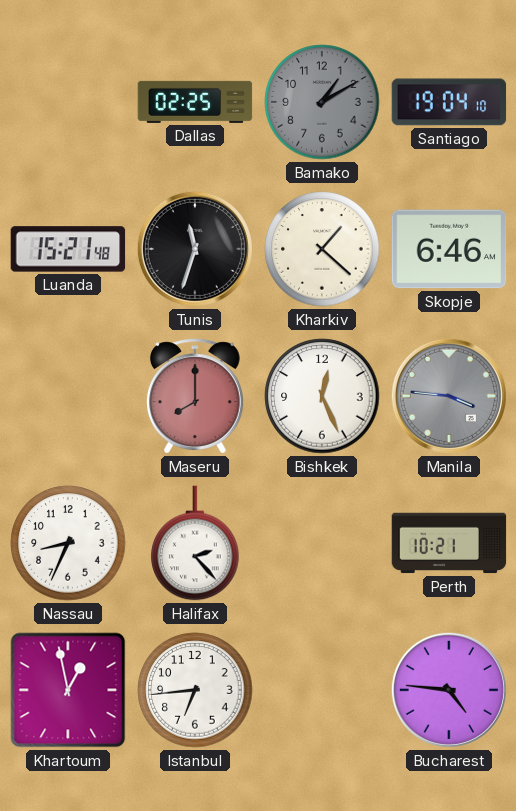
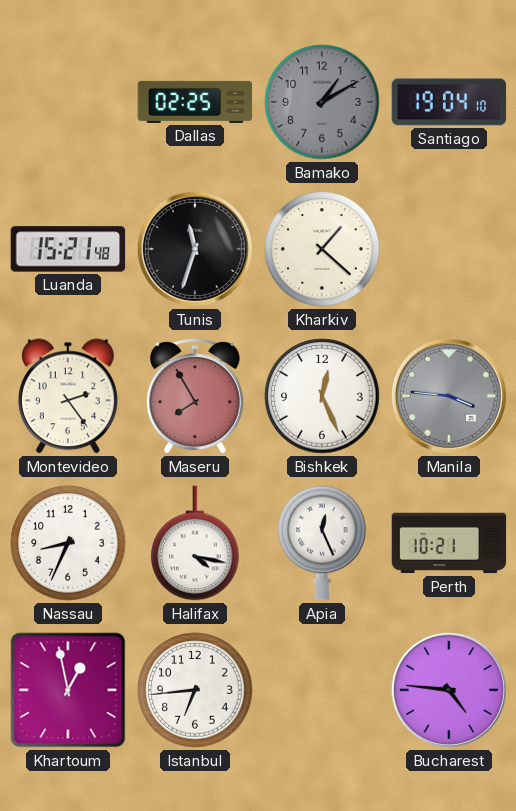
Skopje: 6:46 -> none
Montevideo: none -> 2:24
Maseru: 8:00 -> 7:55
Halifax: 2:23 -> 4:17
Apia: none -> 12:26
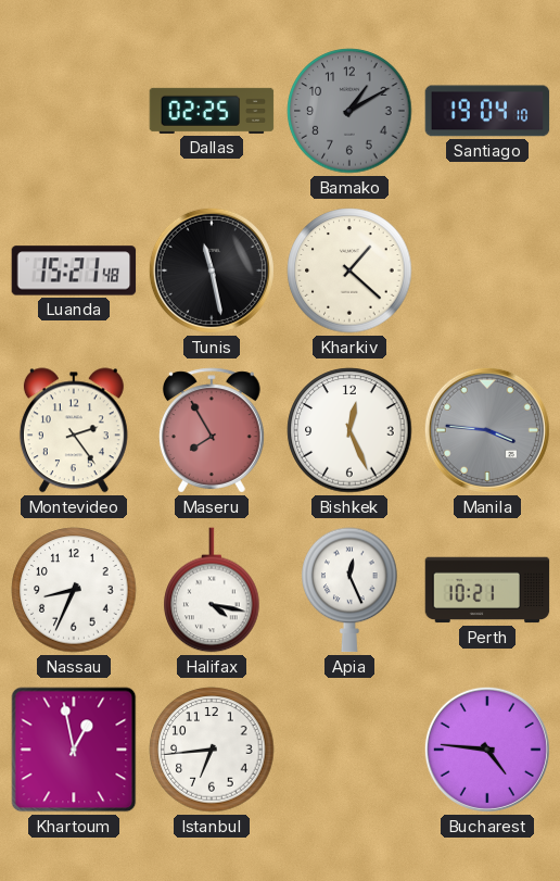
Tunis: 11:33 -> 11:28
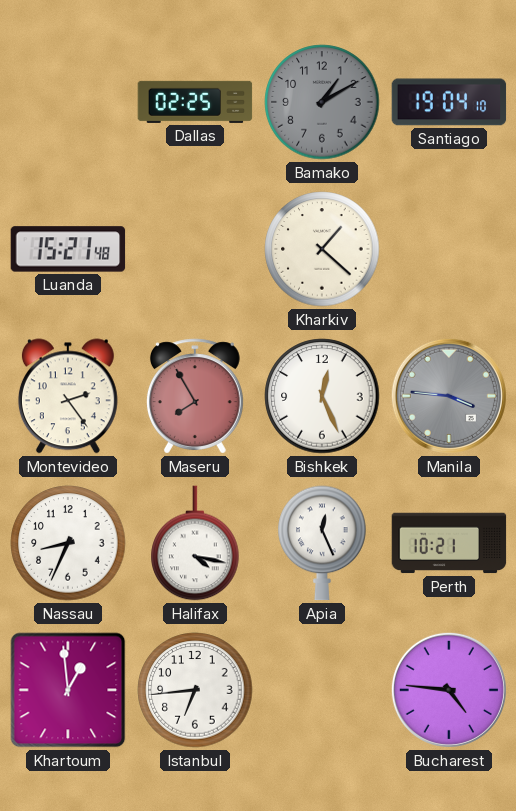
Tunis: 11:28 -> none
Khartoum: 12:58 -> 12:59
